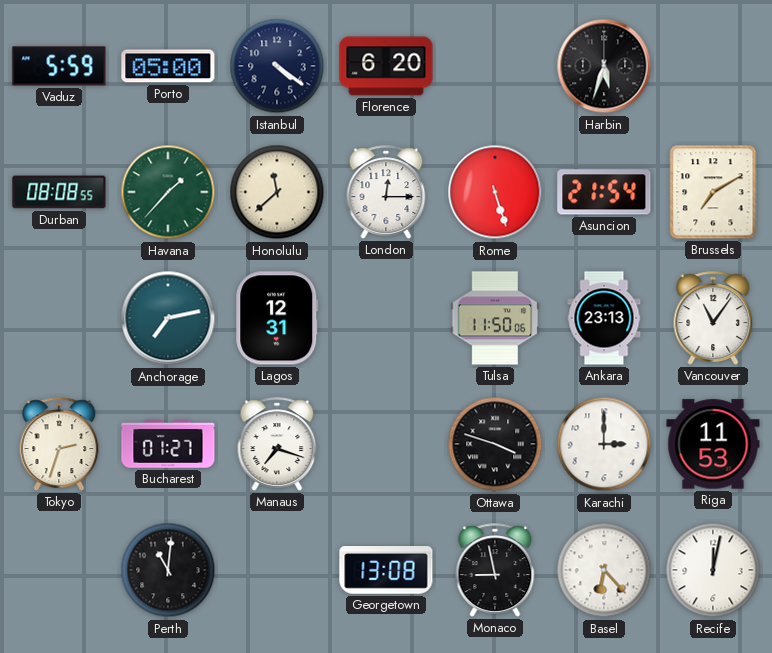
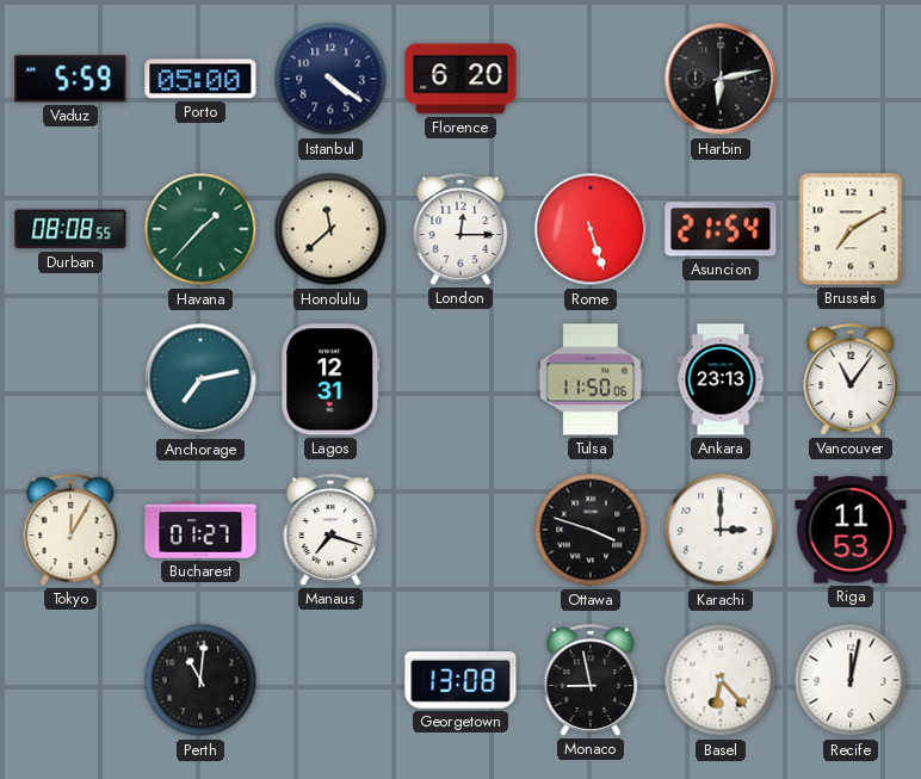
Harbin: 5:33 -> 6:13
Tokyo: 2:33 -> 12:05
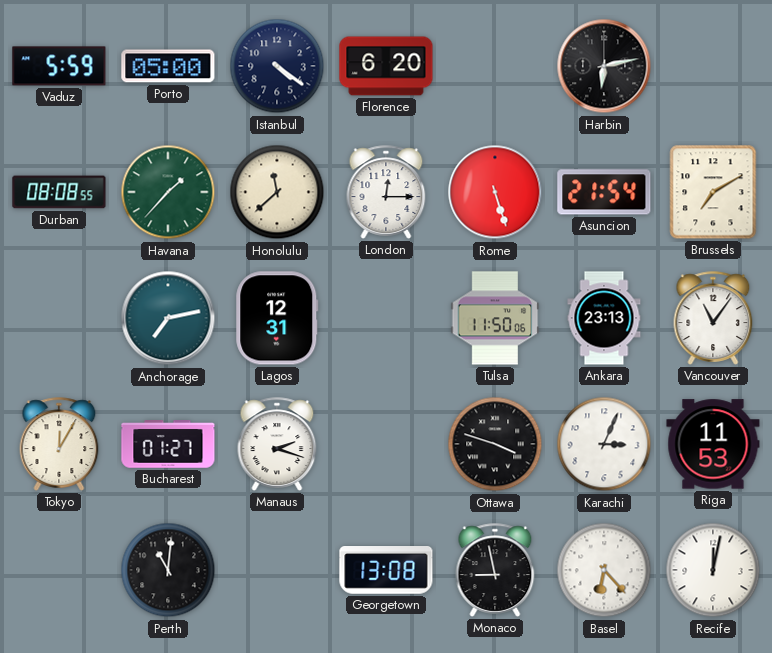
Manaus: 7:18 -> 2:18
Karachi: 3:00 -> 3:04
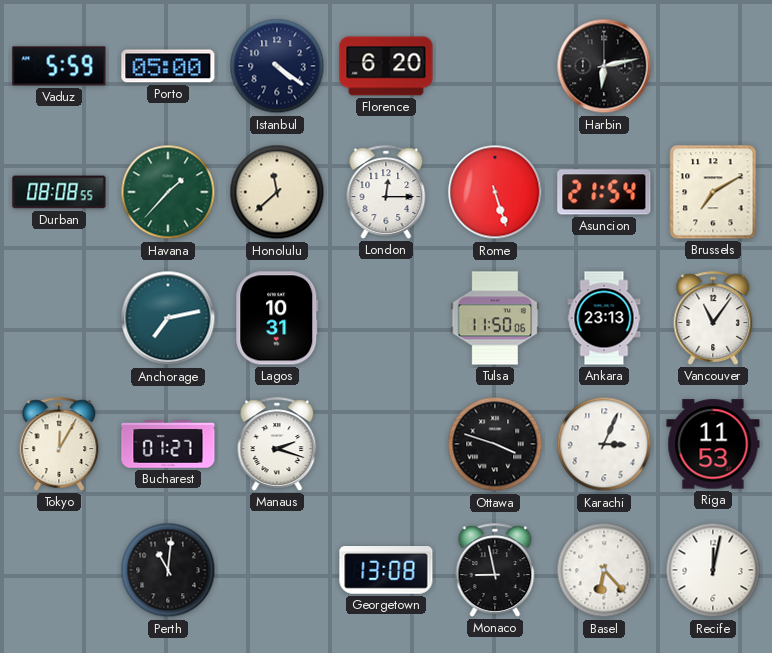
Lagos: 12:31 -> 10:31
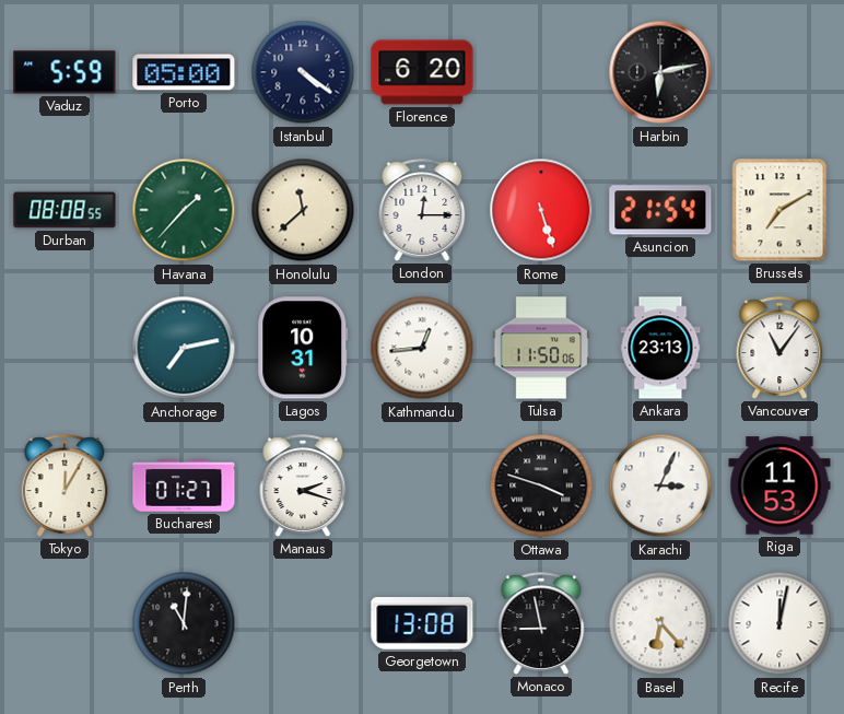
Kathmandu: none -> 12:44
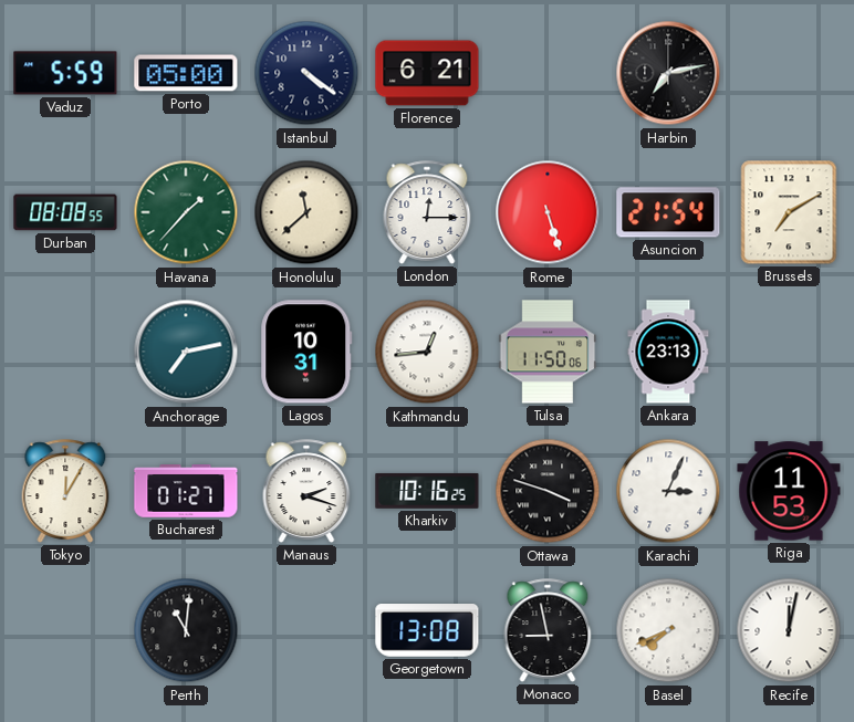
Florence: 6:20 -> 6:21
Harbin: 6:13 -> 7:13
Vancouver: 11:06 -> none
Kharkiv: none -> 10:16
Basel: 6:23 -> 7:41
